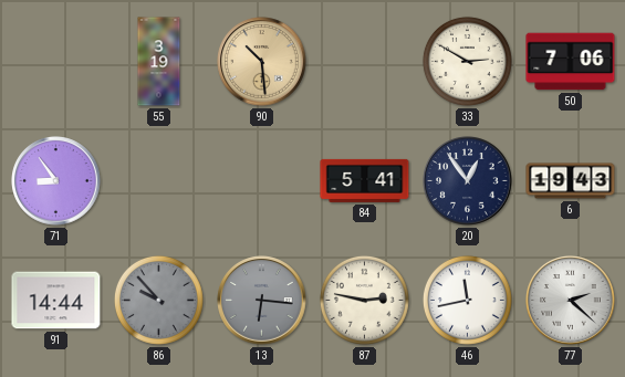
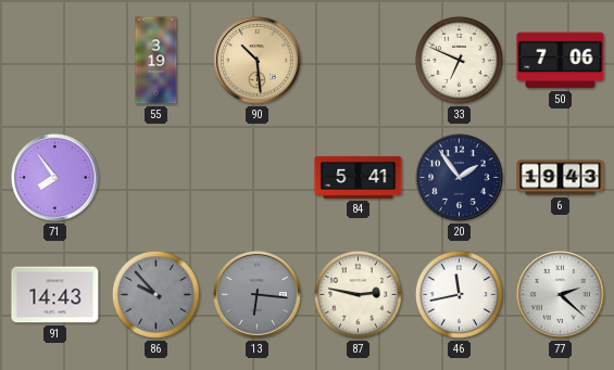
33: 2:50 -> 6:49
71: 8:54 -> 7:54
20: 12:54 -> 1:54
91: 14:44 -> 14:43
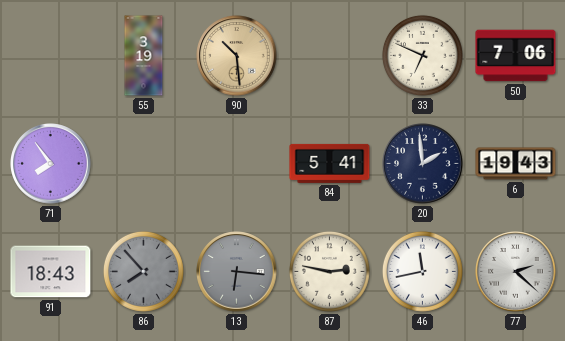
20: 1:54 -> 1:59
91: 14:43 -> 18:43
86: 9:53 -> 7:53
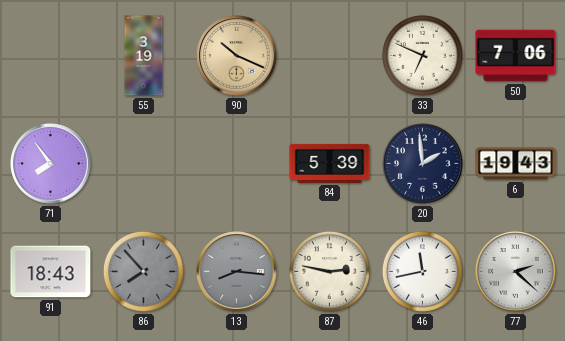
90: 10:29 -> 10:19
84: 5:41 -> 5:39
13: 6:16 -> 8:16
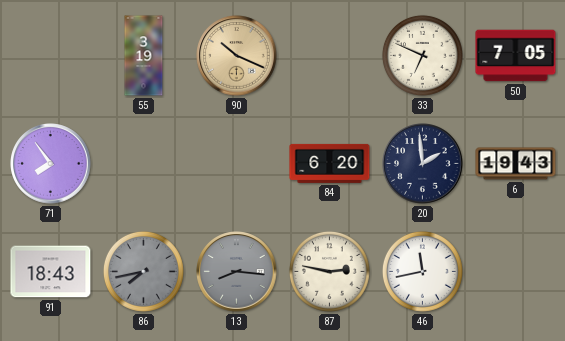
50: 7:06 -> 7:05
84: 5:39 -> 6:20
86: 7:53 -> 7:43
77: 2:22 -> none
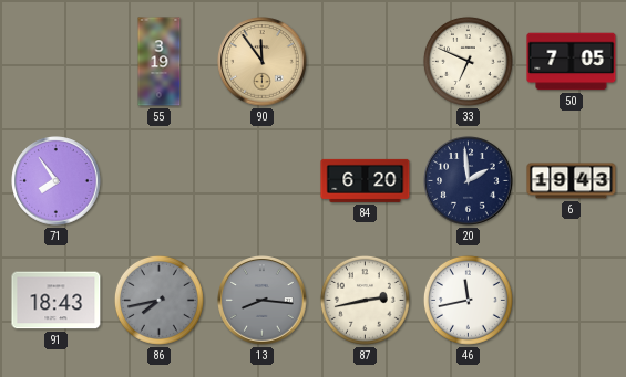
90: 10:19 -> 11:54
87: 2:47 -> 2:43
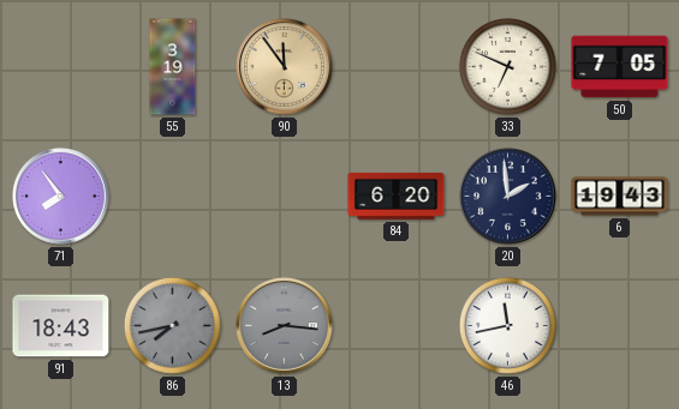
87: 2:43 -> none
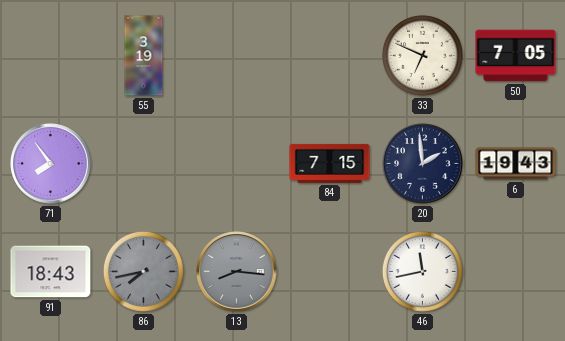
90: 11:54 -> none
84: 6:20 -> 7:15
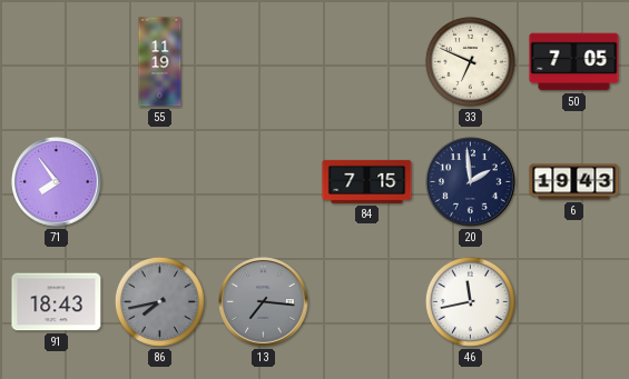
55: 3:19 -> 11:19
13: 8:16 -> 7:16
